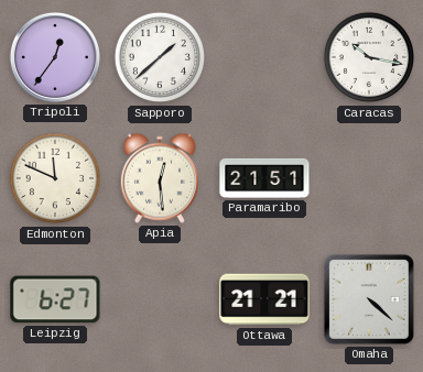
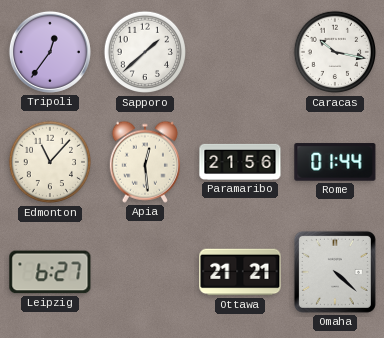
Edmonton: 11:49 -> 11:07
Paramaribo: 21:51 -> 21:56
Rome: none -> 01:44
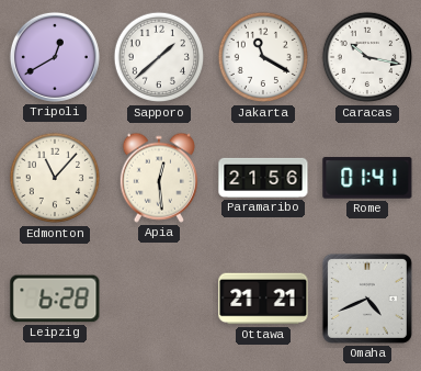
Tripoli: 12:36 -> 12:40
Jakarta: none -> 11:20
Rome: 01:44 -> 01:41
Leipzig: 6:27 -> 6:28
Omaha: 4:22 -> 4:41
